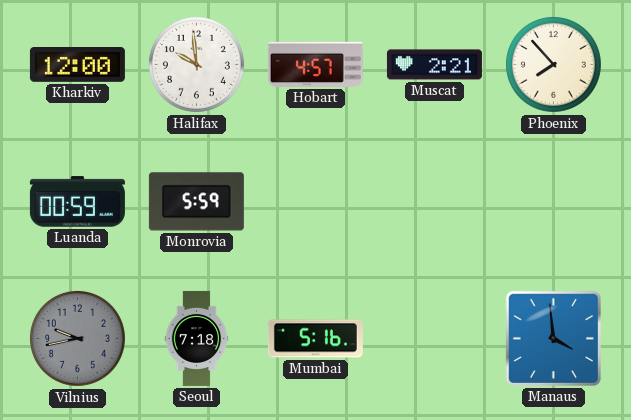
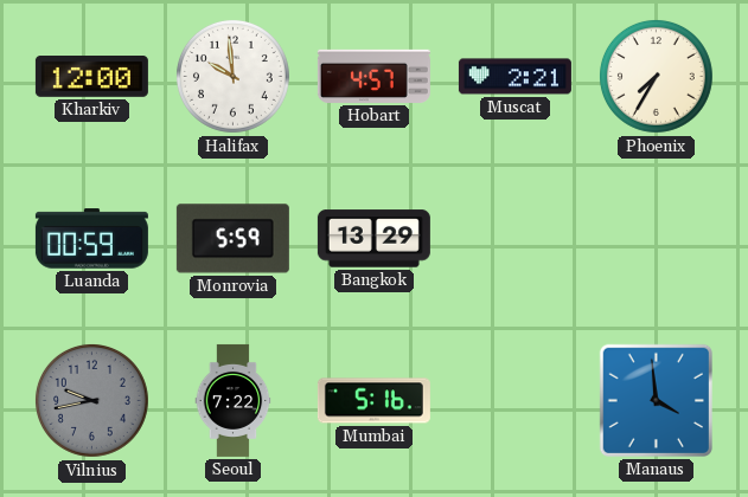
Phoenix: 7:53 -> 7:35
Bangkok: none -> 13:29
Seoul: 7:18 -> 7:22
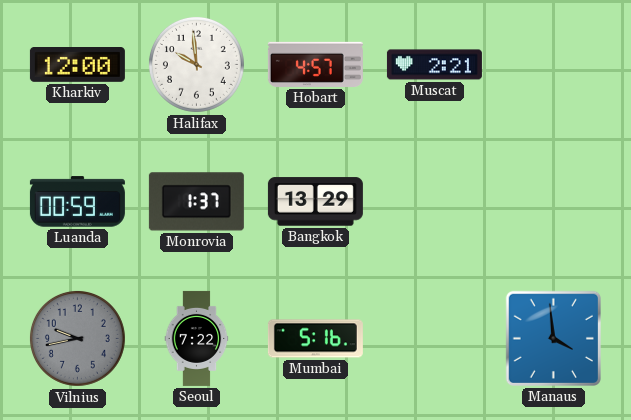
Phoenix: 7:35 -> none
Monrovia: 5:59 -> 1:37
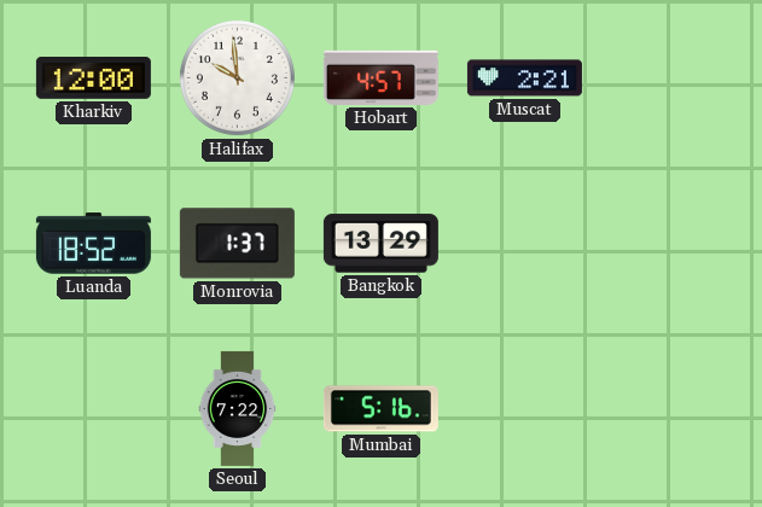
Luanda: 00:59 -> 18:52
Vilnius: 9:43 -> none
Manaus: 3:59 -> none
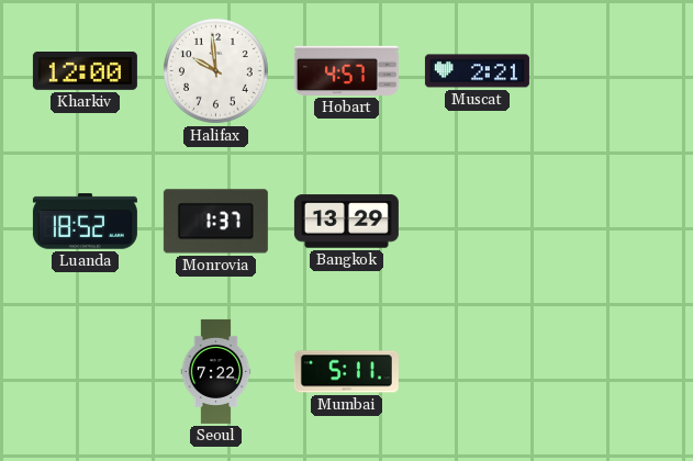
Mumbai: 5:16 -> 5:11
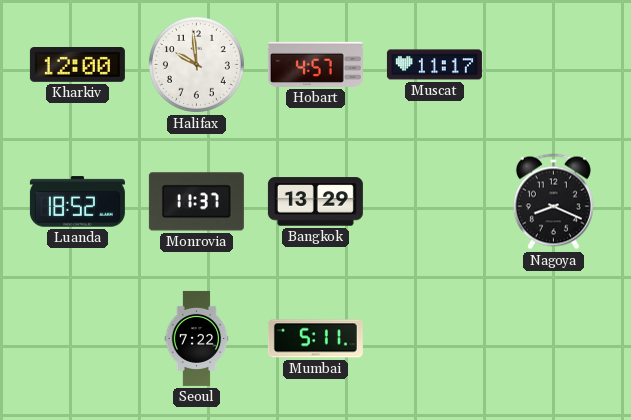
Muscat: 2:21 -> 11:17
Monrovia: 1:37 -> 11:37
Nagoya: none -> 8:19
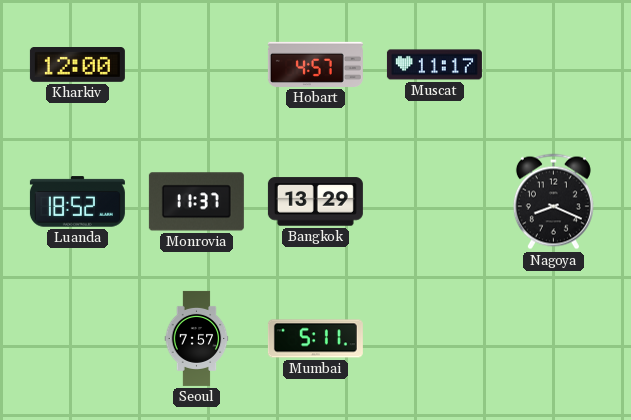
Halifax: 9:59 -> none
Seoul: 7:22 -> 7:57
